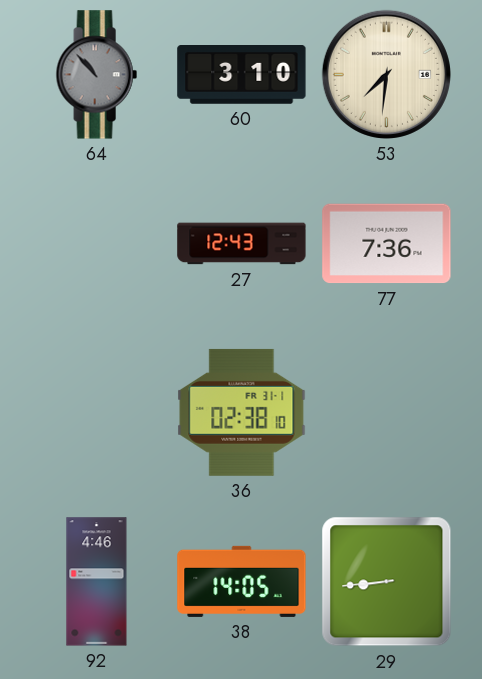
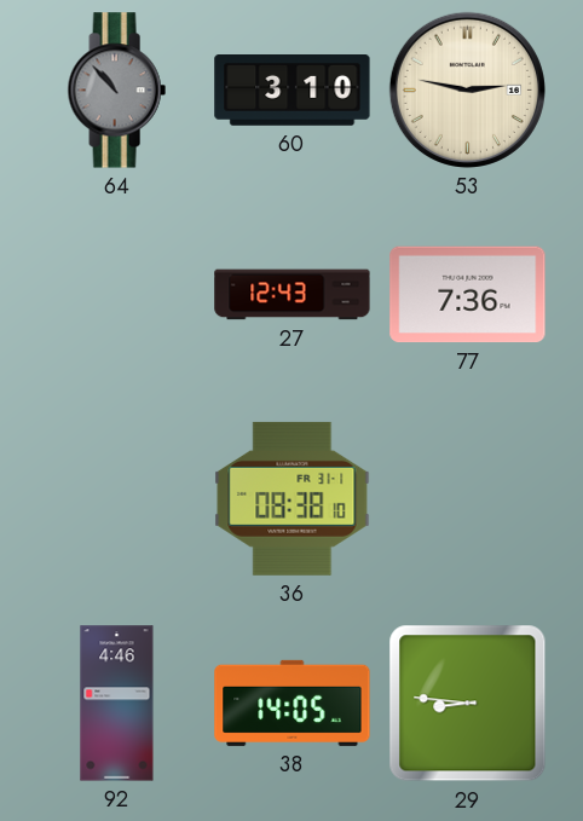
53: 7:31 -> 2:47
36: 02:38 -> 08:38
29: 8:44 -> 8:46
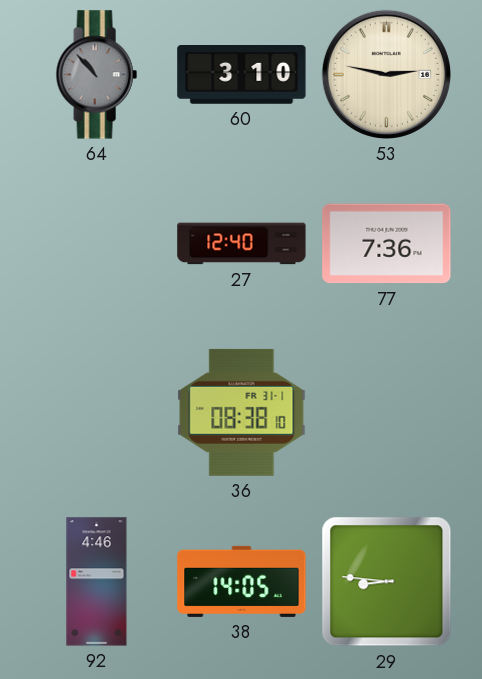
27: 12:43 -> 12:40
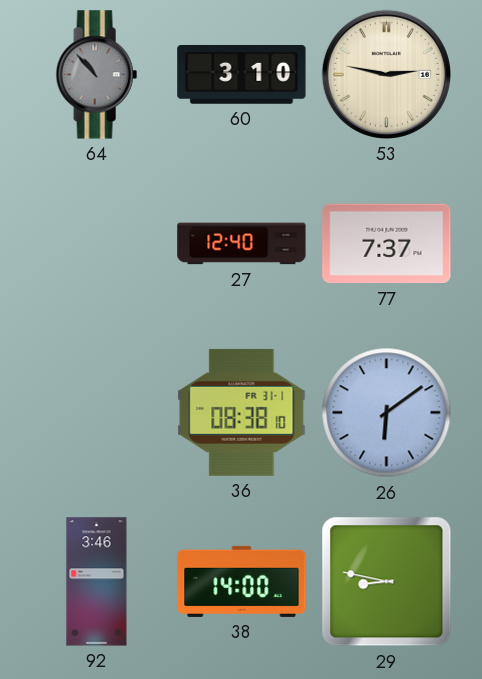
77: 7:36 -> 7:37
26: none -> 6:09
92: 4:46 -> 3:46
38: 14:05 -> 14:00
29: 8:46 -> 8:47
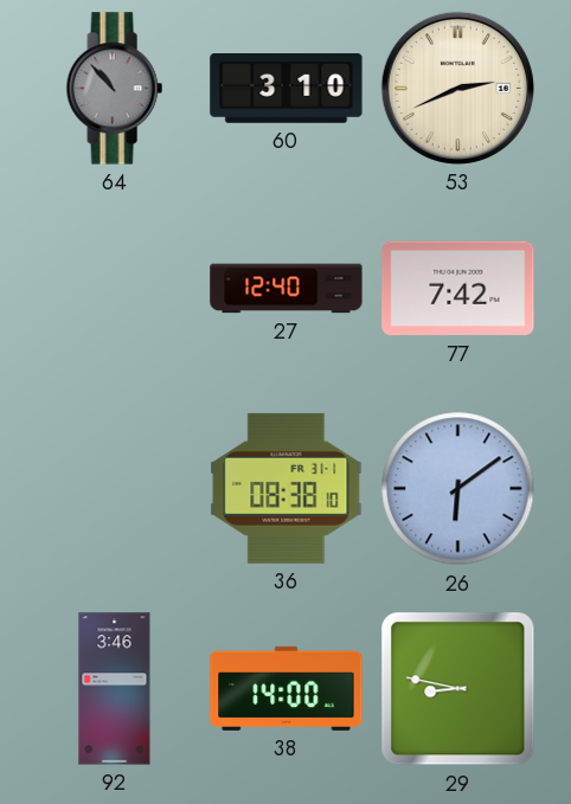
53: 2:47 -> 2:41
77: 7:37 -> 7:42
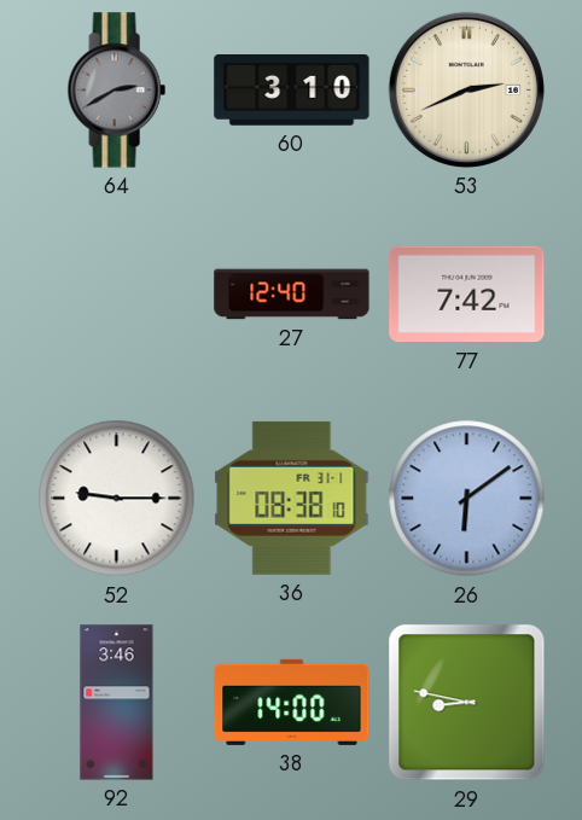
64: 10:53 -> 2:40
52: none -> 9:15
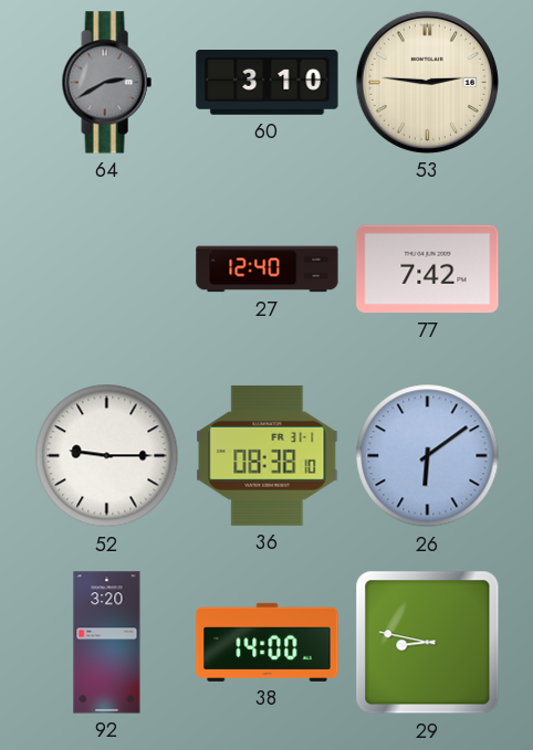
53: 2:41 -> 2:46
92: 3:46 -> 3:20
